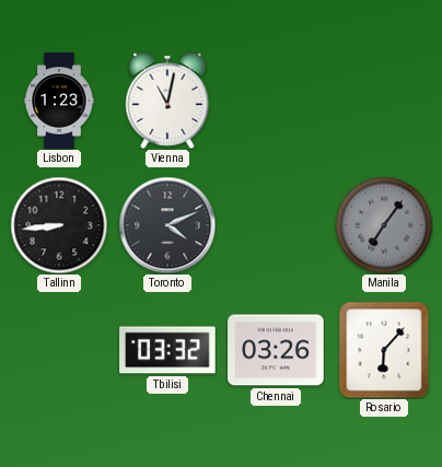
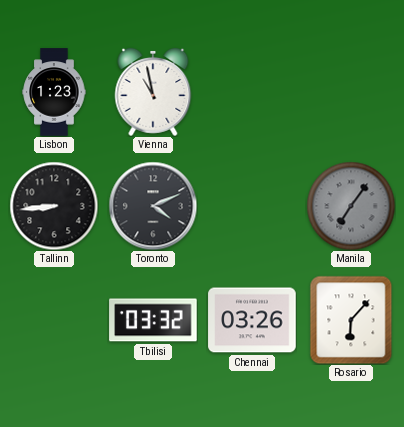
Vienna: 11:02 -> 10:58
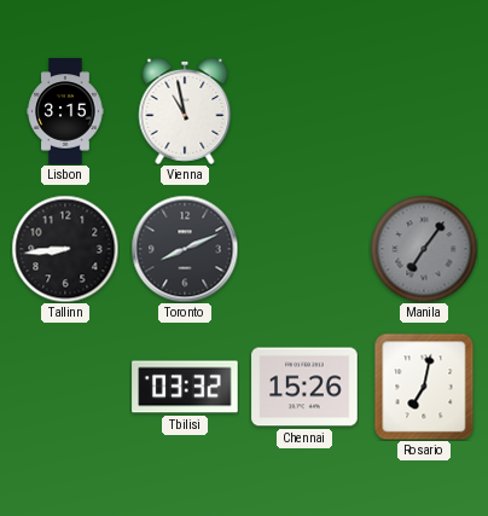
Lisbon: 1:23 -> 3:15
Toronto: 4:11 -> 8:11
Chennai: 03:26 -> 15:26
Rosario: 6:07 -> 7:02
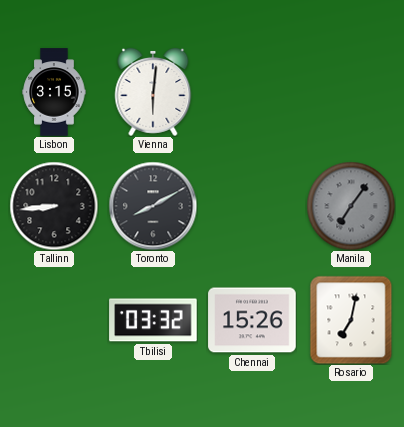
Vienna: 10:58 -> 6:01
Toronto: 8:11 -> 8:10
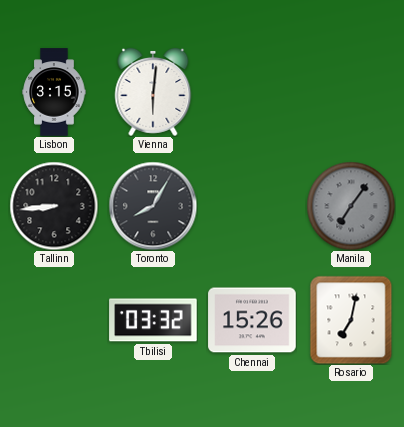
Toronto: 8:10 -> 8:05
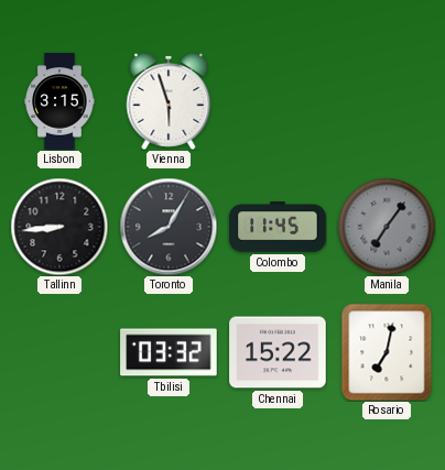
Vienna: 6:01 -> 5:57
Colombo: none -> 11:45
Chennai: 15:26 -> 15:22
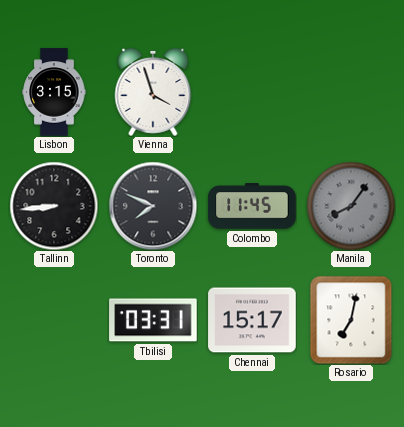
Vienna: 5:57 -> 3:57
Toronto: 8:05 -> 7:49
Manila: 7:06 -> 8:06
Tbilisi: 03:32 -> 03:31
Chennai: 15:22 -> 15:17
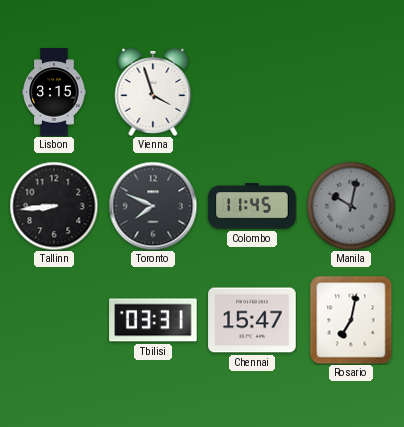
Manila: 8:06 -> 10:02
Chennai: 15:17 -> 15:47
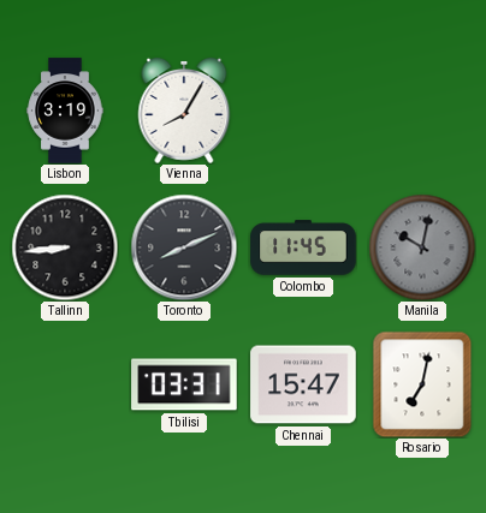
Lisbon: 3:15 -> 3:19
Vienna: 3:57 -> 8:05
Toronto: 7:49 -> 8:11
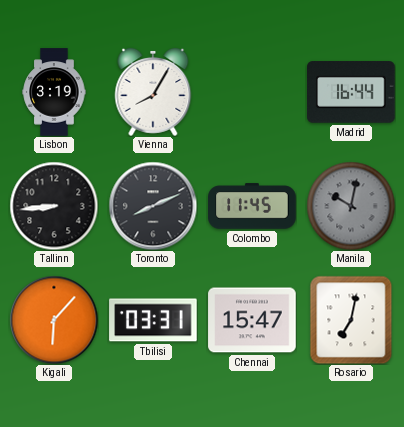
Madrid: none -> 16:44
Kigali: none -> 6:07
